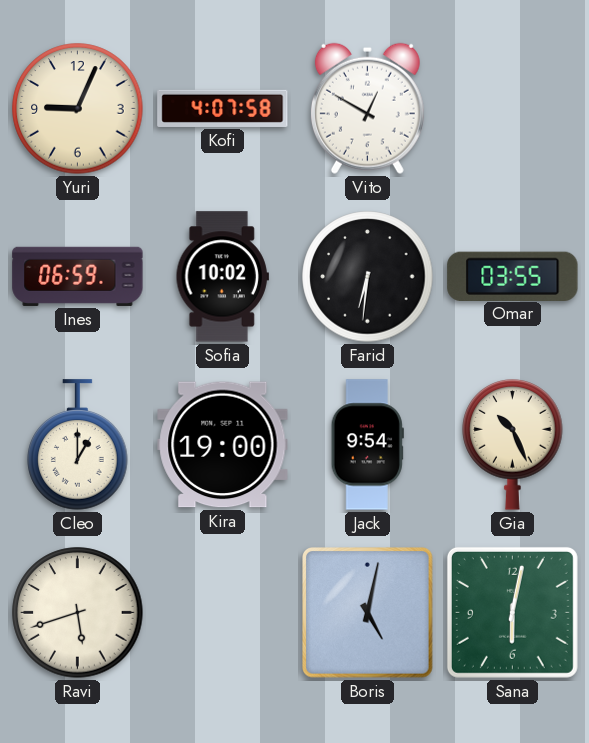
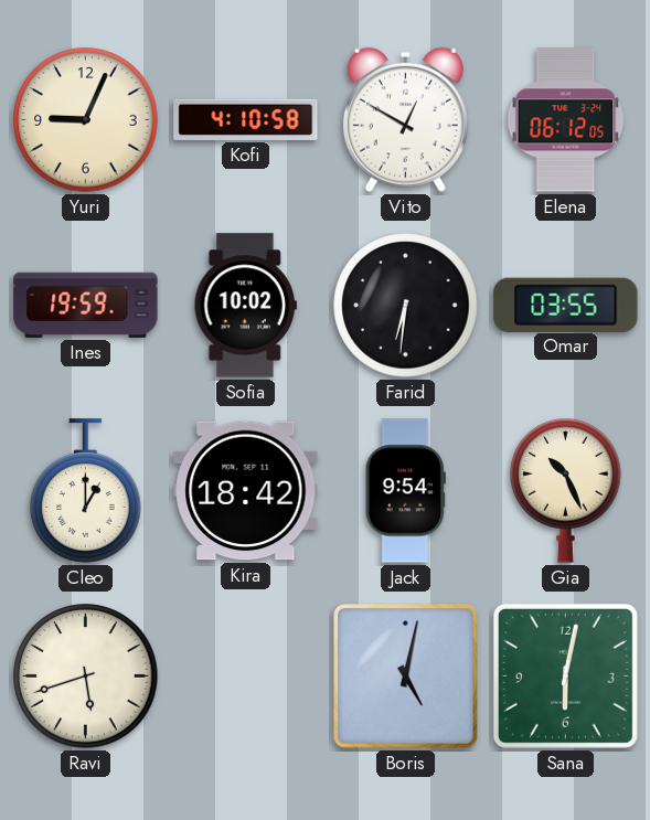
Kofi: 4:07 -> 4:10
Elena: none -> 06:12
Ines: 06:59 -> 19:59
Kira: 19:00 -> 18:42
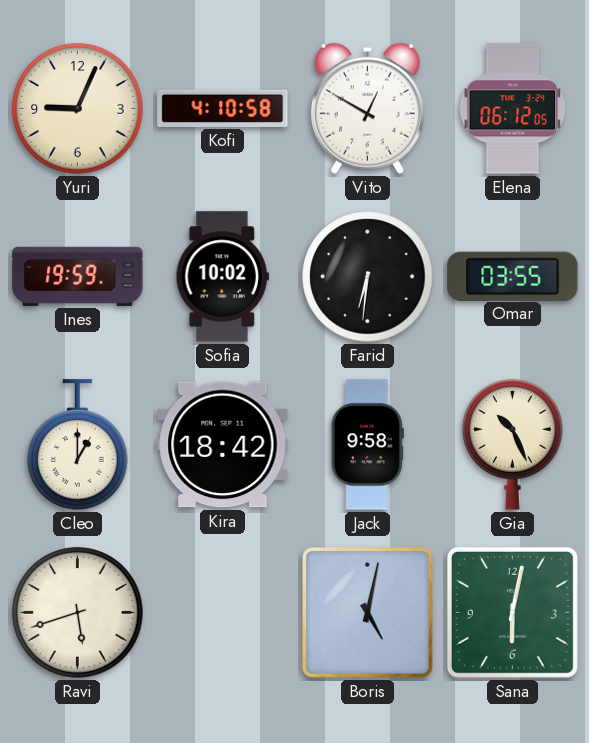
Jack: 9:54 -> 9:58
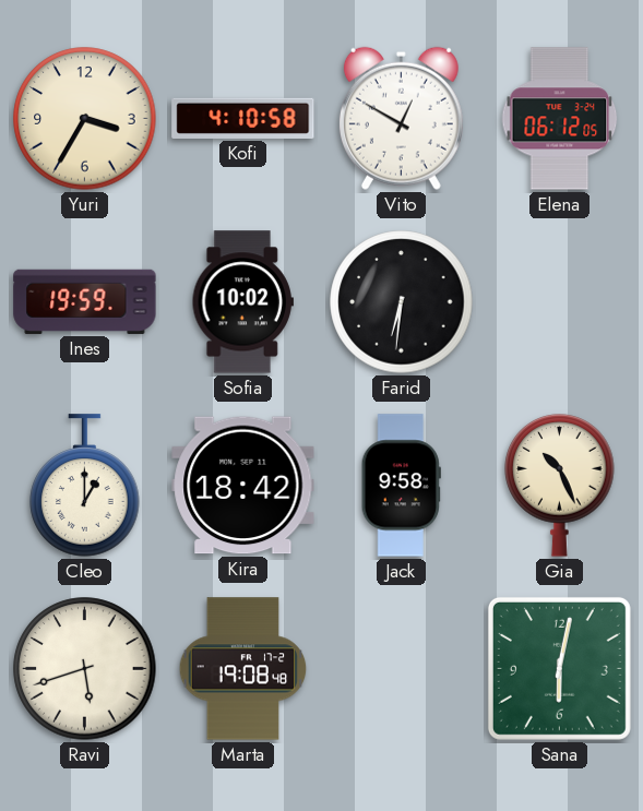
Yuri: 9:04 -> 3:35
Omar: 03:55 -> none
Marta: none -> 19:08
Boris: 5:02 -> none
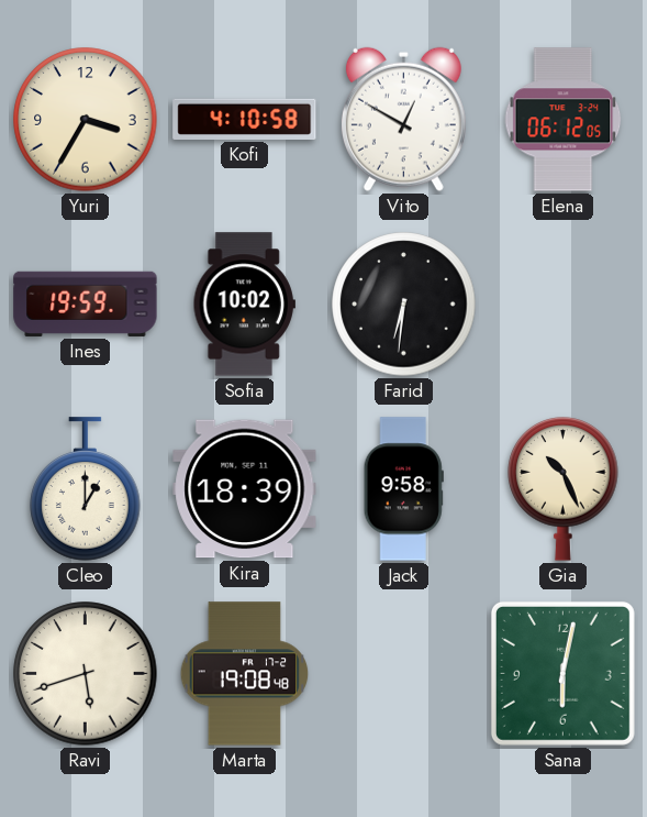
Kira: 18:42 -> 18:39
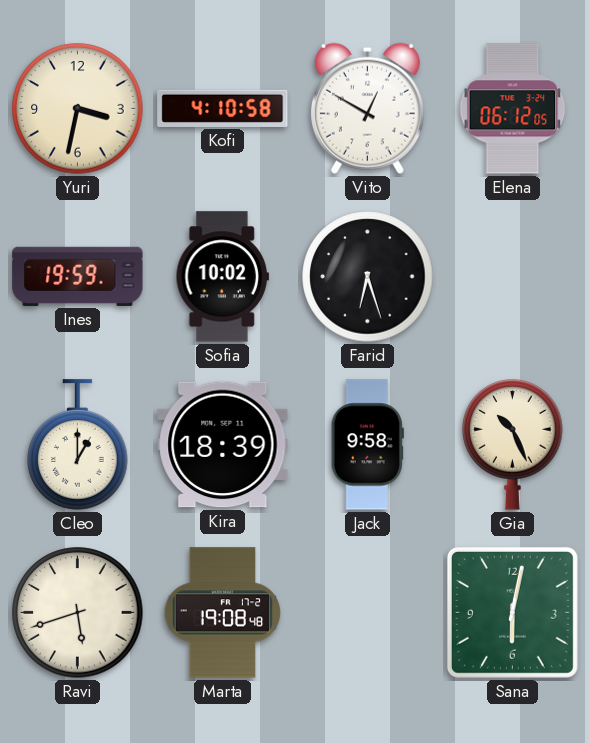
Yuri: 3:35 -> 3:32
Farid: 6:31 -> 6:27
